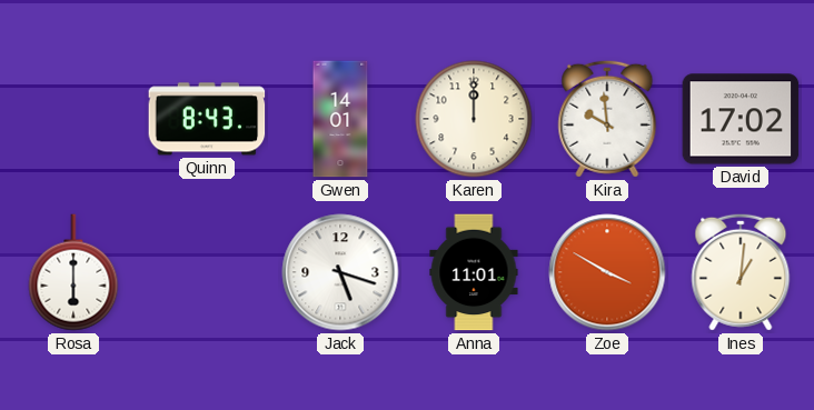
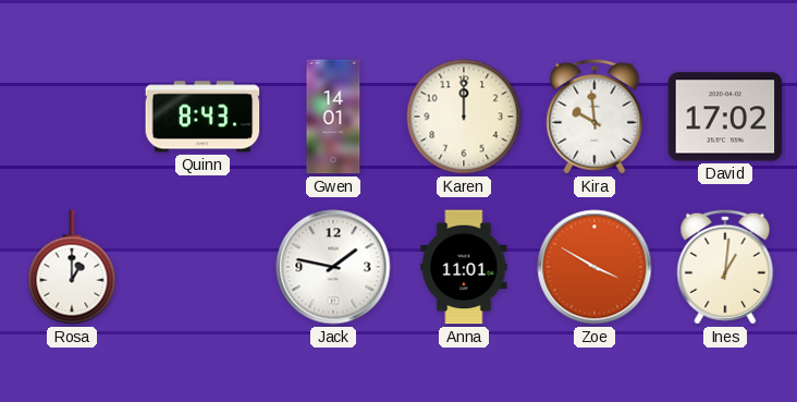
Rosa: 6:00 -> 1:00
Jack: 5:18 -> 1:47
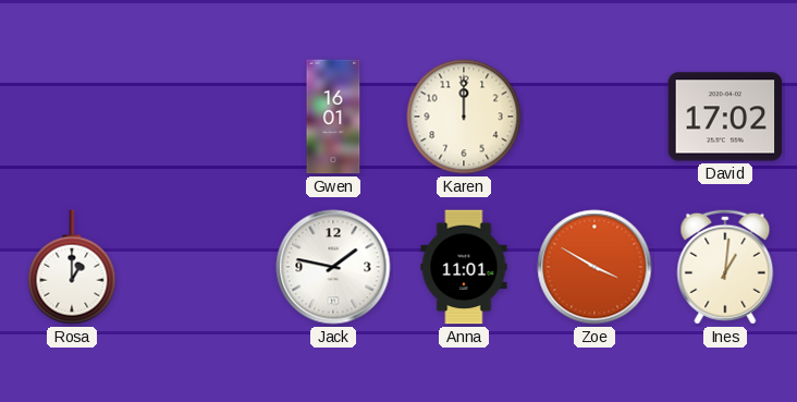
Quinn: 8:43 -> none
Gwen: 14:01 -> 16:01
Kira: 9:59 -> none
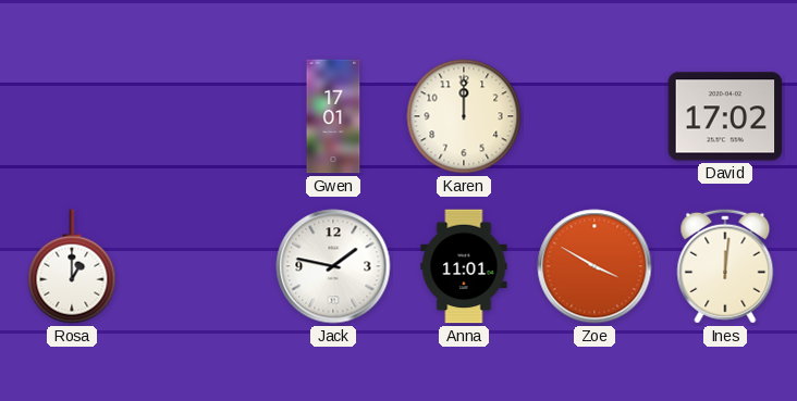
Gwen: 16:01 -> 17:01
Ines: 1:01 -> 12:01
